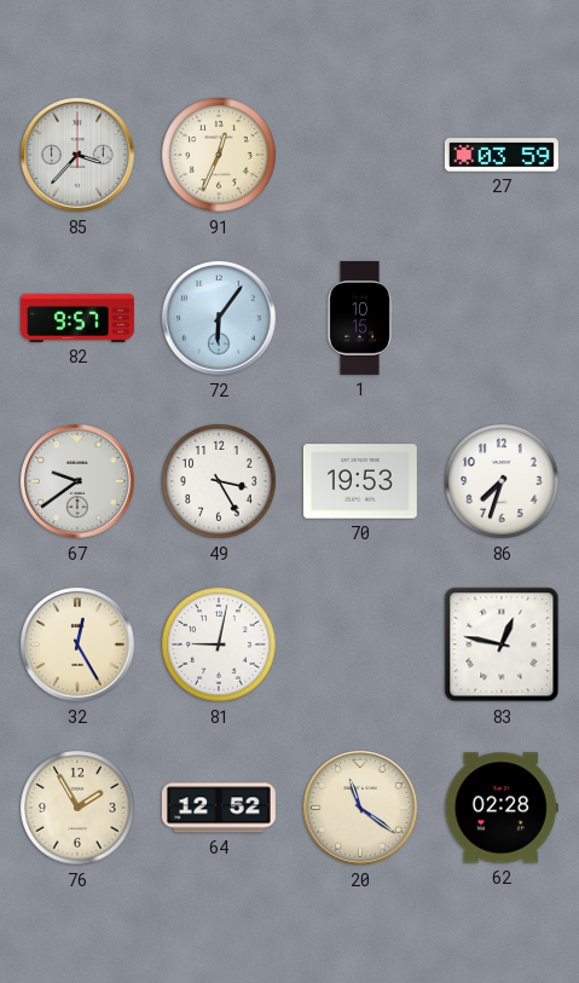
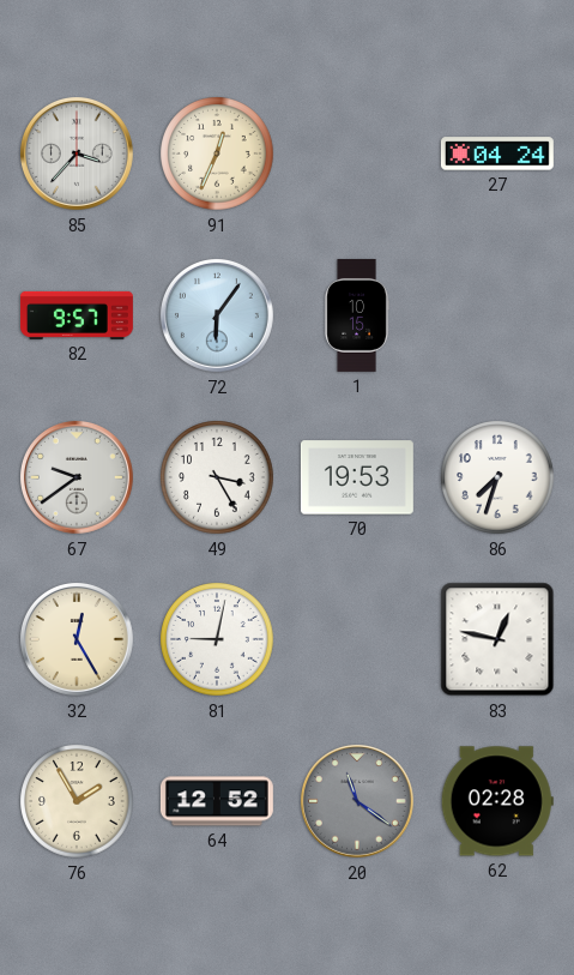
27: 03:59 -> 04:24
20 dial: cream -> grey
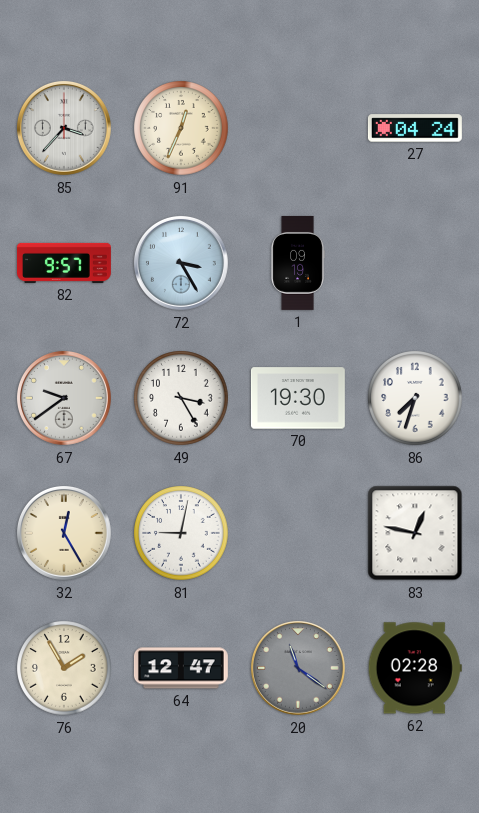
72: 6:06 -> 3:25
1: 10:15 -> 09:19
70: 19:53 -> 19:30
64: 12:52 -> 12:47
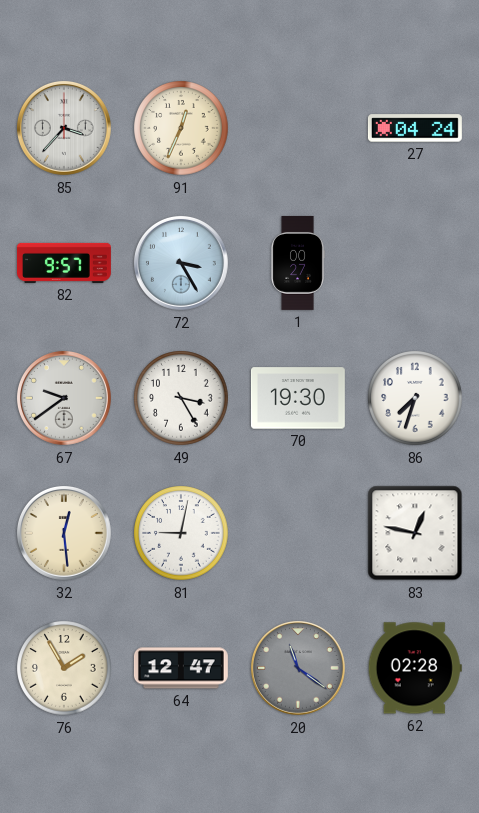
1: 09:19 -> 00:27
32: 12:25 -> 12:29
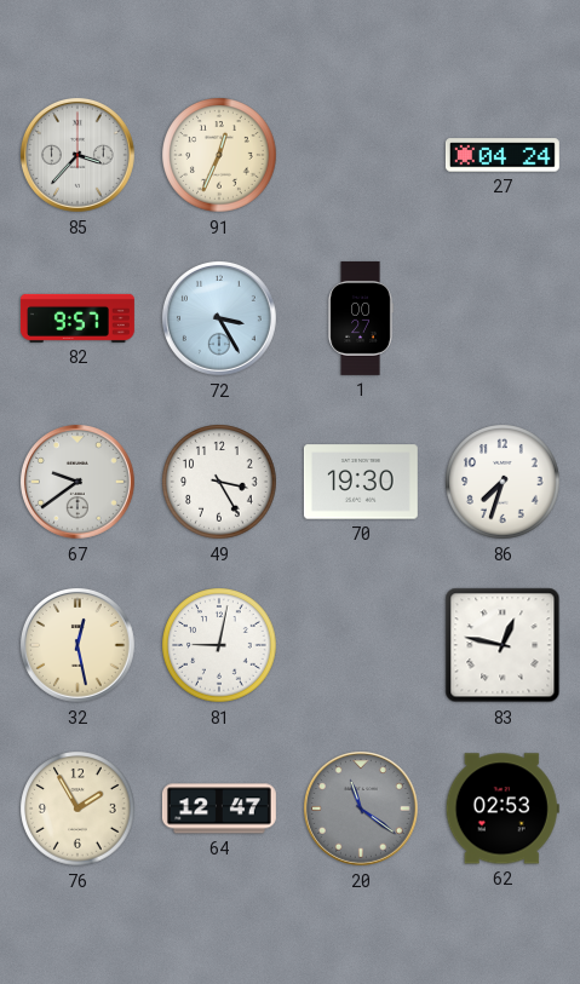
32: 12:29 -> 12:28
62: 02:28 -> 02:53
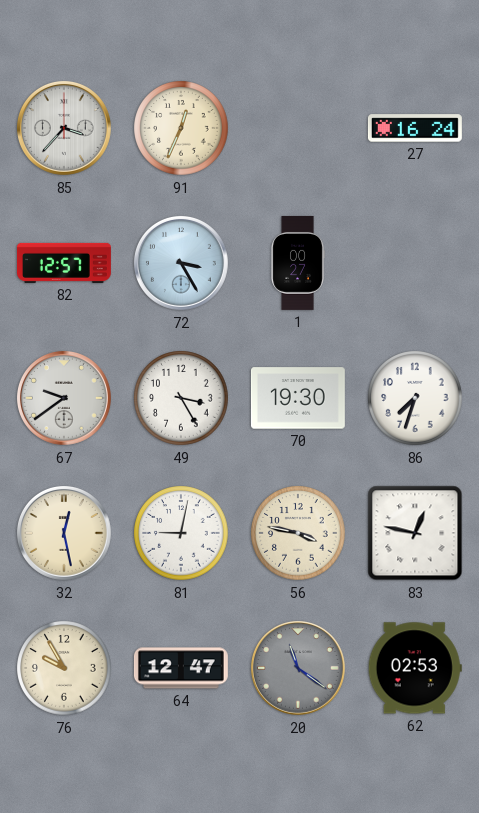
27: 04:24 -> 16:24
82: 9:57 -> 12:57
56: none -> 3:47
76: 1:55 -> 9:55
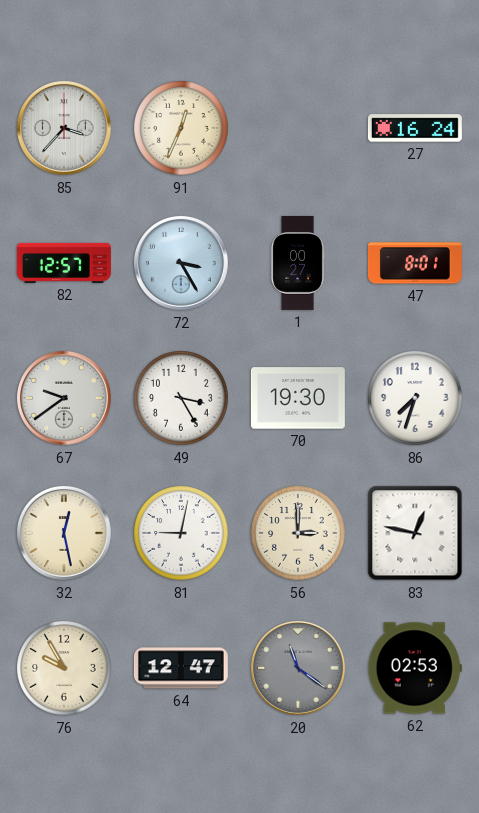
47: none -> 8:01
56: 3:47 -> 3:00
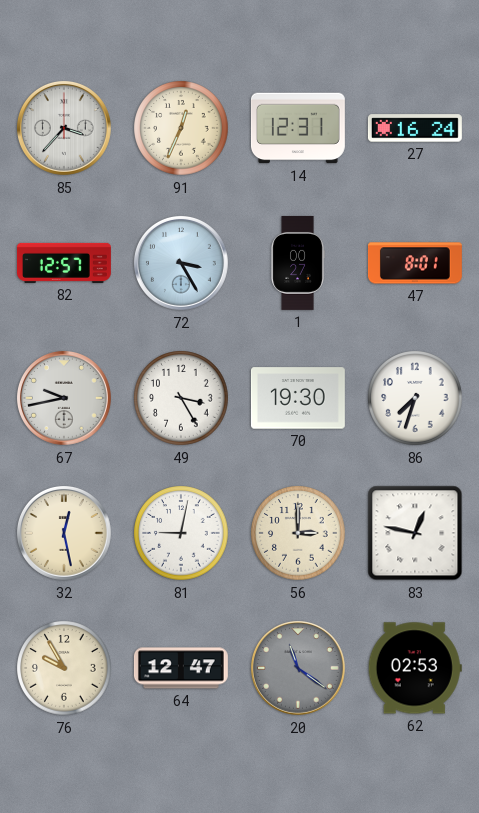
14: none -> 12:31
67: 9:39 -> 9:43
